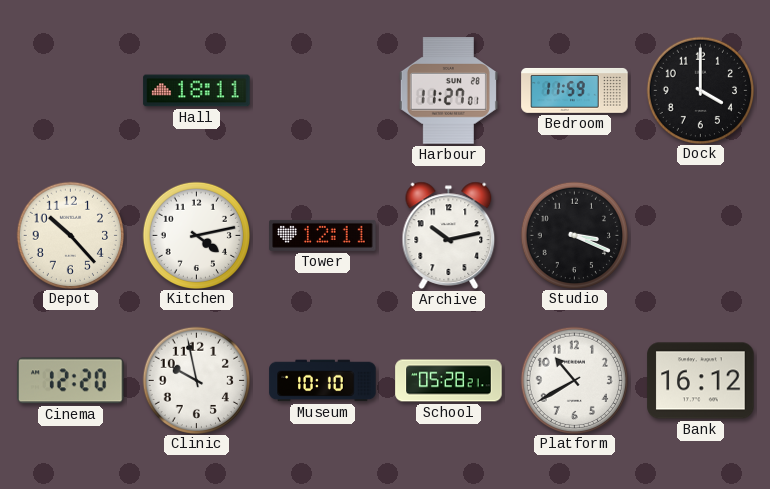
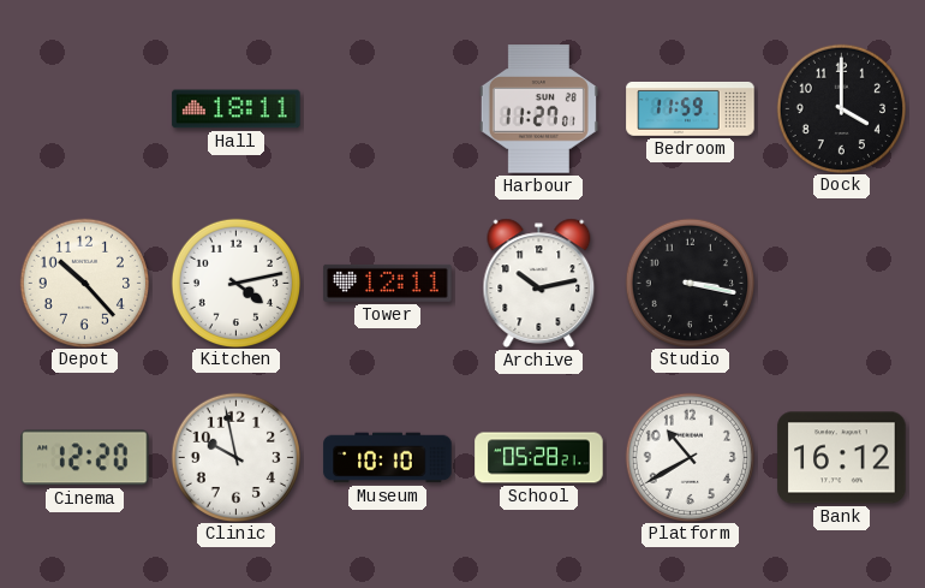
Studio: 3:19 -> 3:17
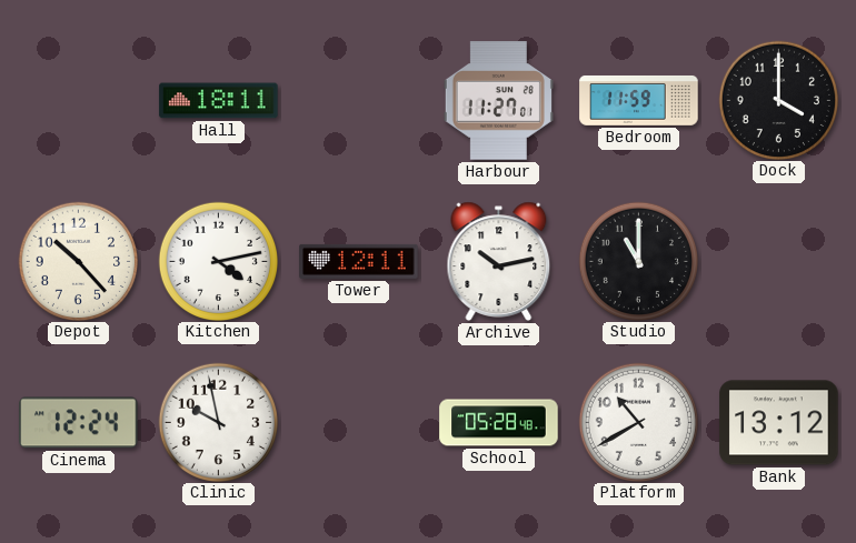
Studio: 3:17 -> 11:00
Cinema: 12:20 -> 12:24
Museum: 10:10 -> none
School: 05:28:21 -> 05:28:48
Bank: 16:12 -> 13:12
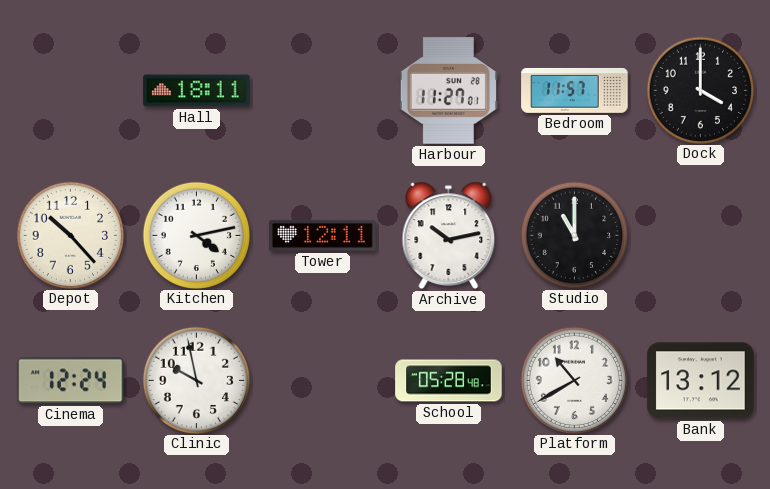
Bedroom: 11:59 -> 11:57
